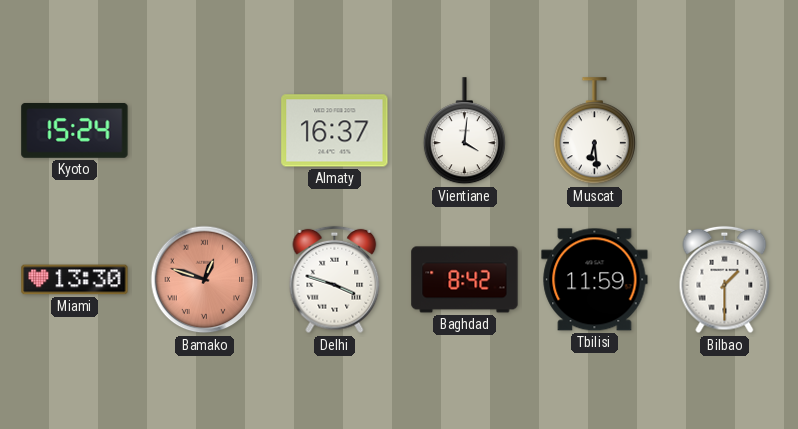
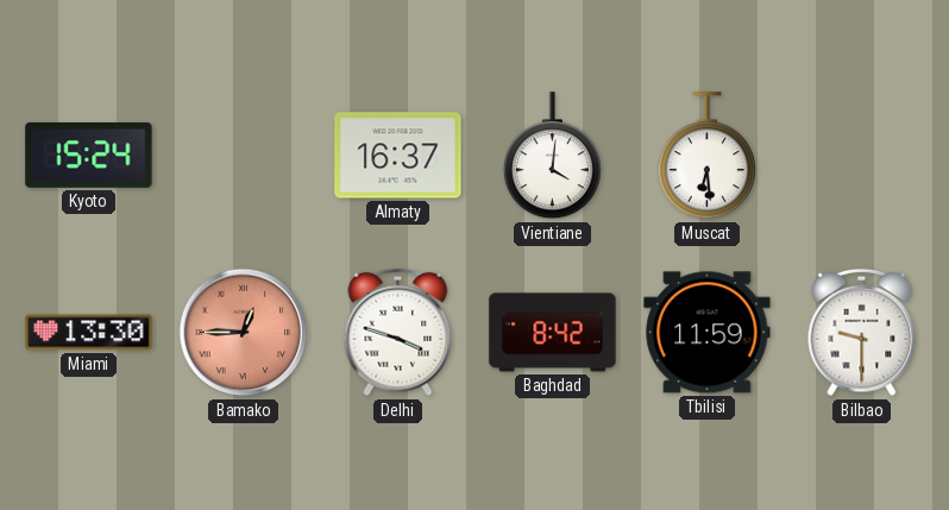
Bamako: 12:48 -> 12:45
Bilbao: 1:30 -> 9:30
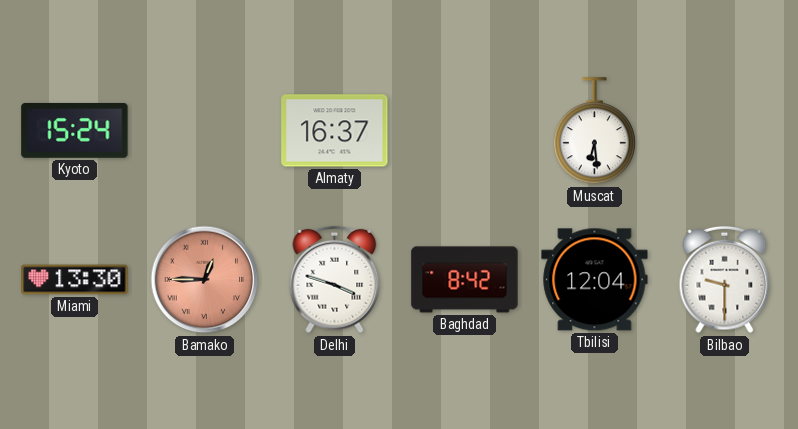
Vientiane: 4:01 -> none
Tbilisi: 11:59 -> 12:04
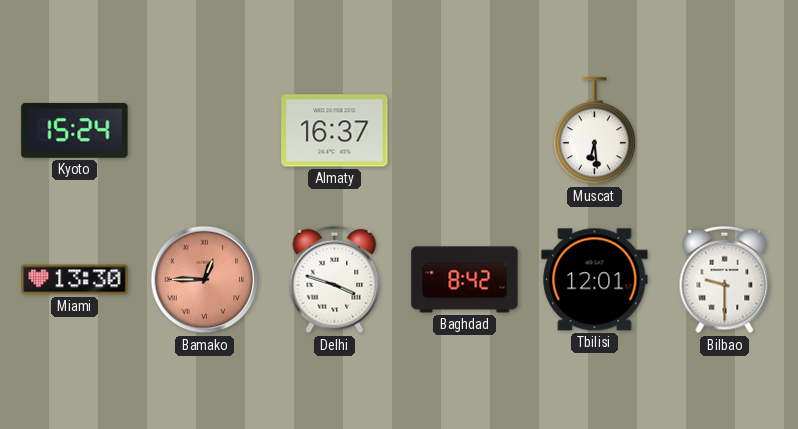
Tbilisi: 12:04 -> 12:01
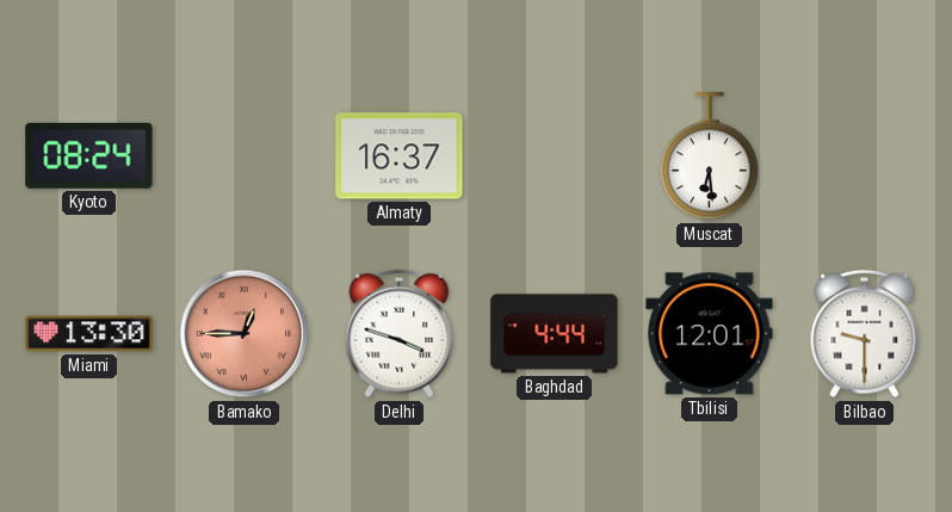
Kyoto: 15:24 -> 08:24
Baghdad: 8:42 -> 4:44
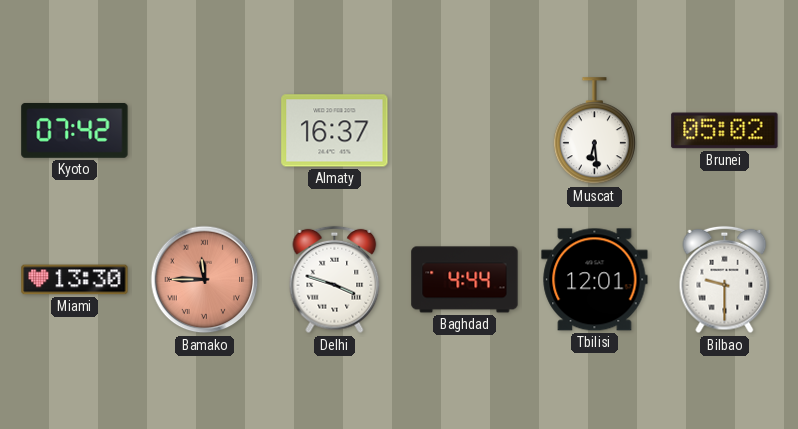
Kyoto: 08:24 -> 07:42
Brunei: none -> 05:02
Bamako: 12:45 -> 11:45
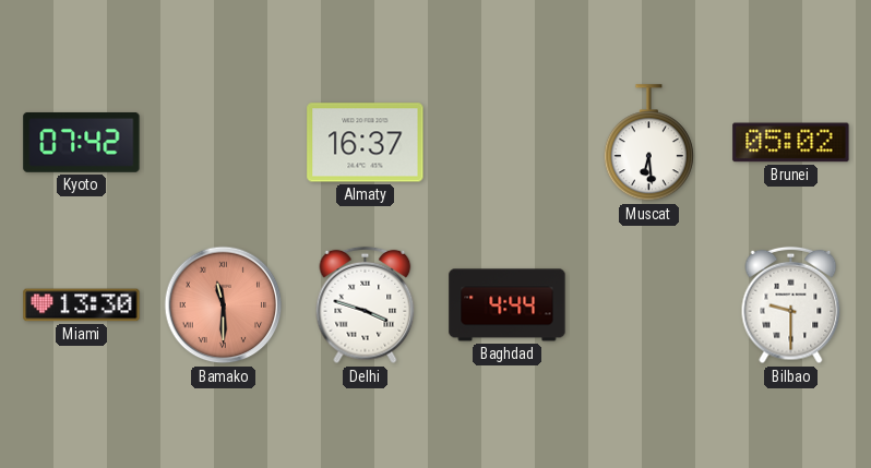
Bamako: 11:45 -> 11:30
Tbilisi: 12:01 -> none
